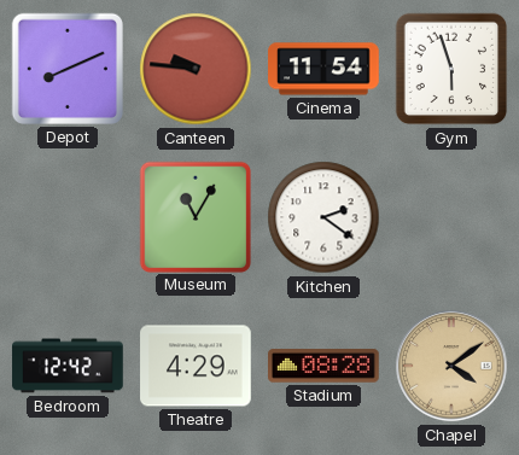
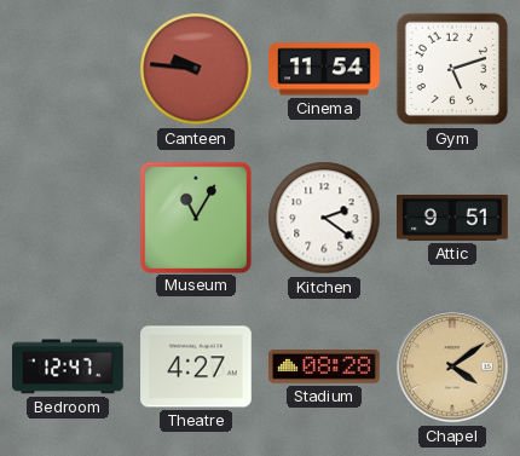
Depot: 8:11 -> none
Gym: 5:57 -> 5:12
Attic: none -> 9:51
Bedroom: 12:42 -> 12:47
Theatre: 4:29 -> 4:27
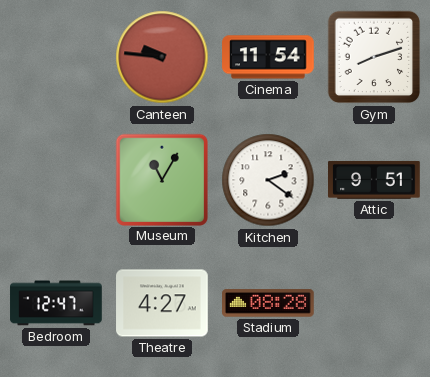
Gym: 5:12 -> 8:12
Chapel: 4:09 -> none
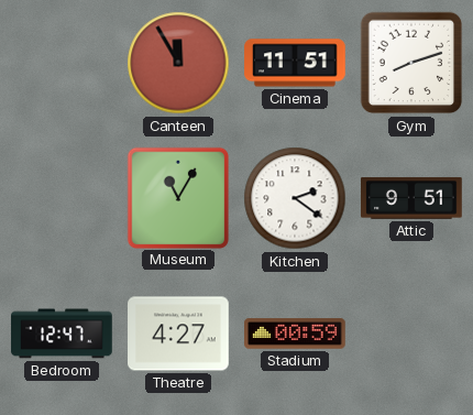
Canteen: 9:46 -> 11:55
Cinema: 11:54 -> 11:51
Stadium: 08:28 -> 00:59
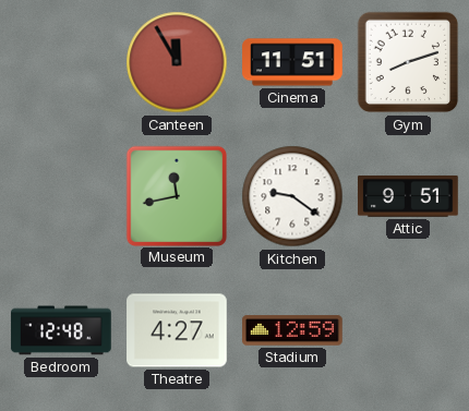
Museum: 11:05 -> 11:43
Kitchen: 2:21 -> 9:21
Bedroom: 12:47 -> 12:48
Stadium: 00:59 -> 12:59
